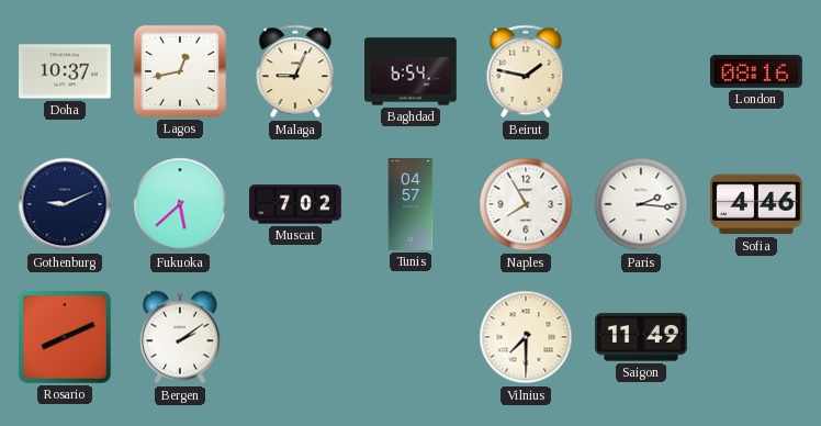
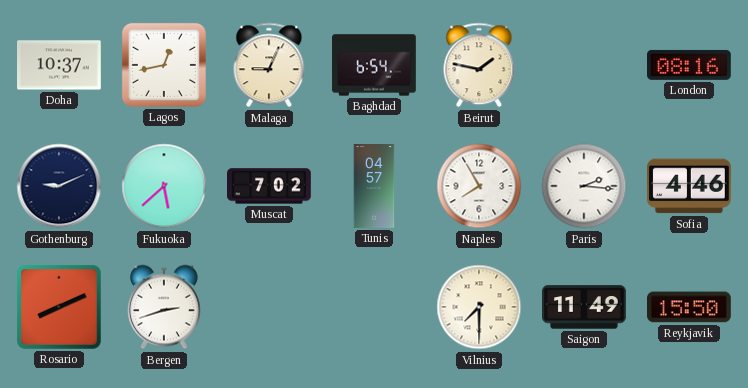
Bergen: 2:09 -> 2:42
Reykjavik: none -> 15:50
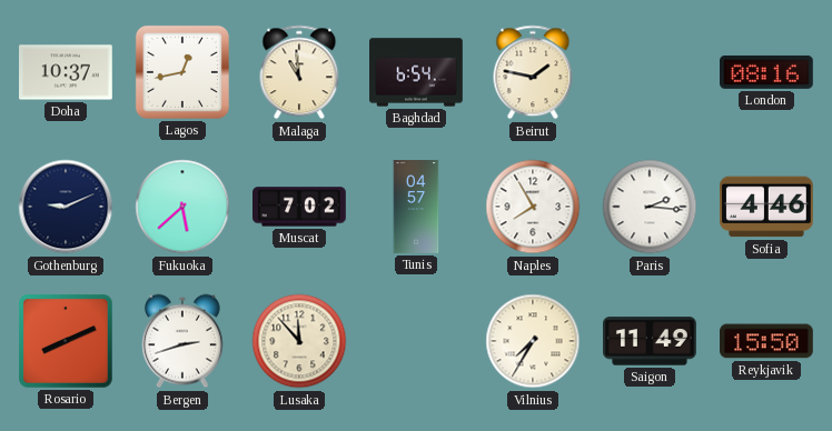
Malaga: 9:04 -> 10:59
Lusaka: none -> 11:53
Vilnius: 7:30 -> 7:35
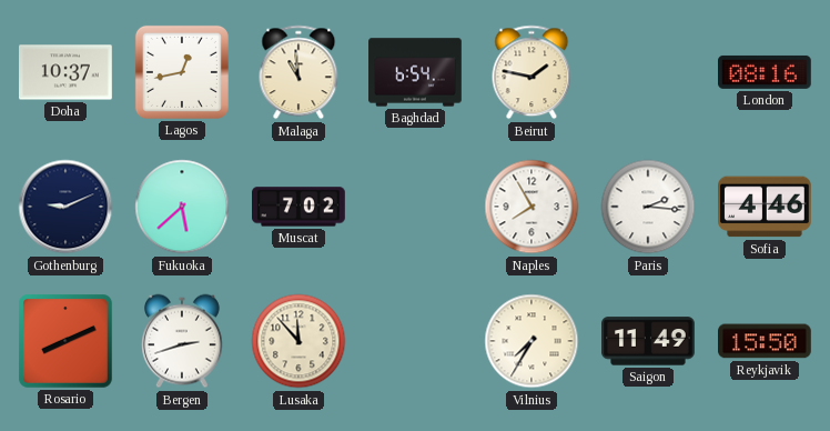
Tunis: 04:57 -> none
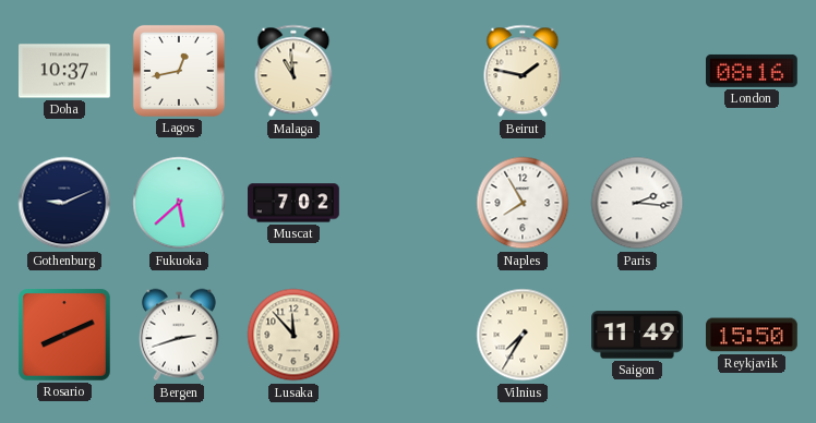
Baghdad: 6:54 -> none
Sofia: 4:46 -> none
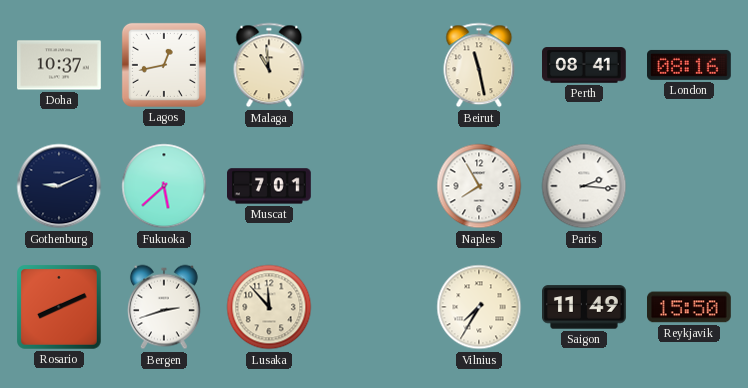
Beirut: 1:47 -> 11:28
Perth: none -> 08:41
Muscat: 7:02 -> 7:01
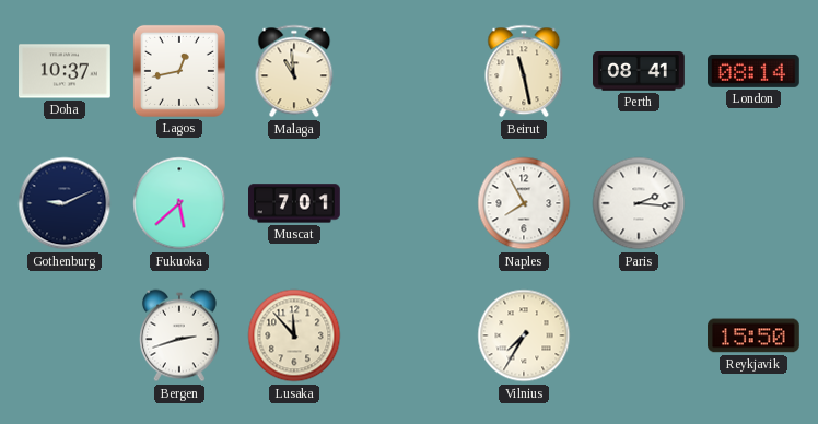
London: 08:16 -> 08:14
Rosario: 8:11 -> none
Saigon: 11:49 -> none
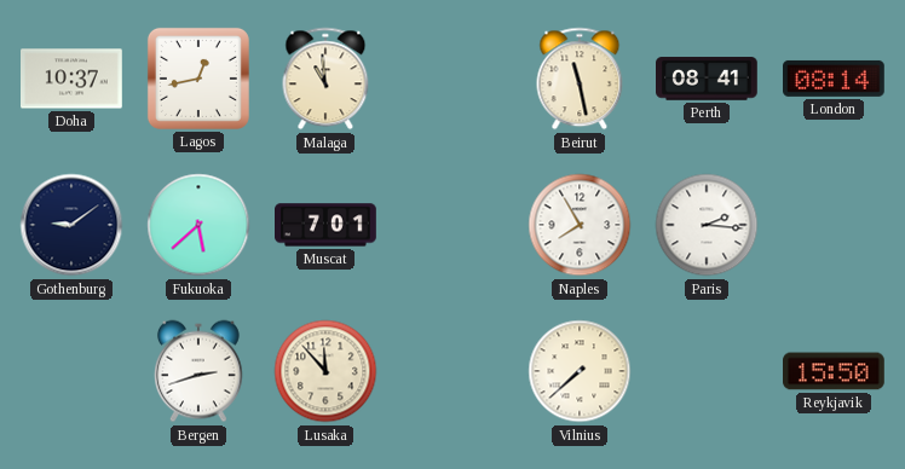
Gothenburg: 9:11 -> 9:09
Vilnius: 7:35 -> 7:38
